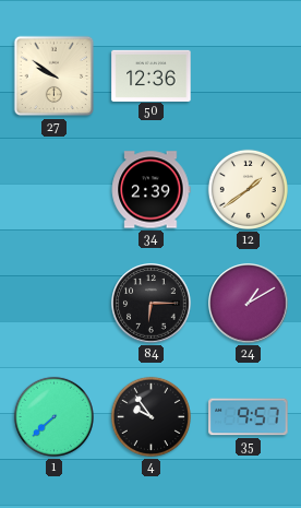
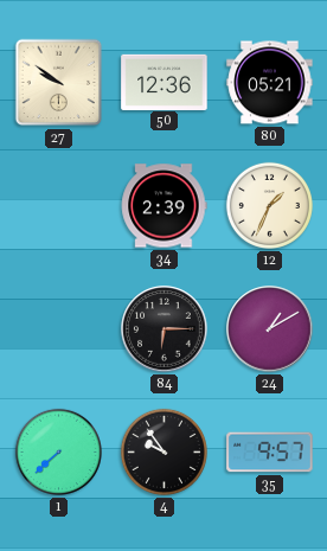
80: none -> 05:21
12: 1:39 -> 1:34
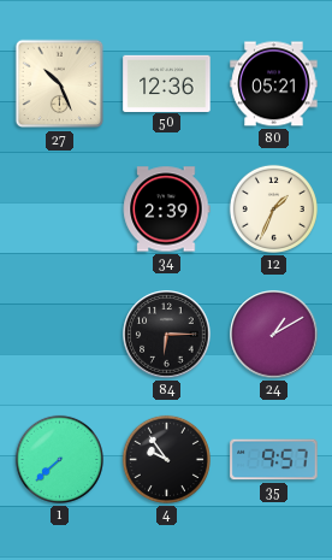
27: 9:51 -> 10:26
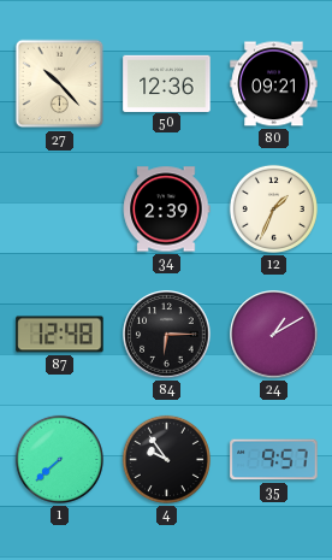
27: 10:26 -> 10:23
80: 05:21 -> 09:21
87: none -> 12:48
